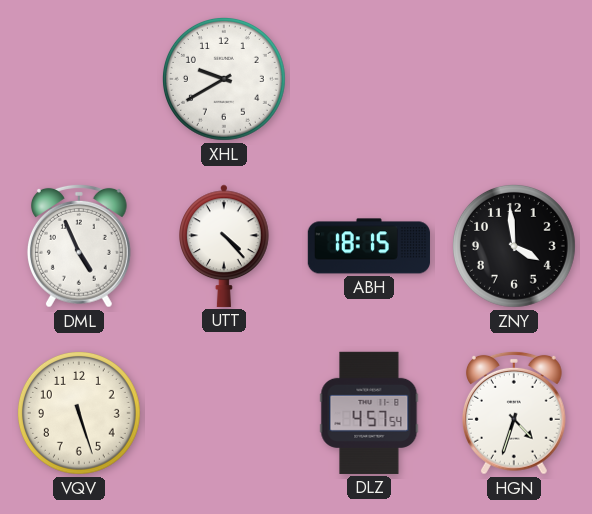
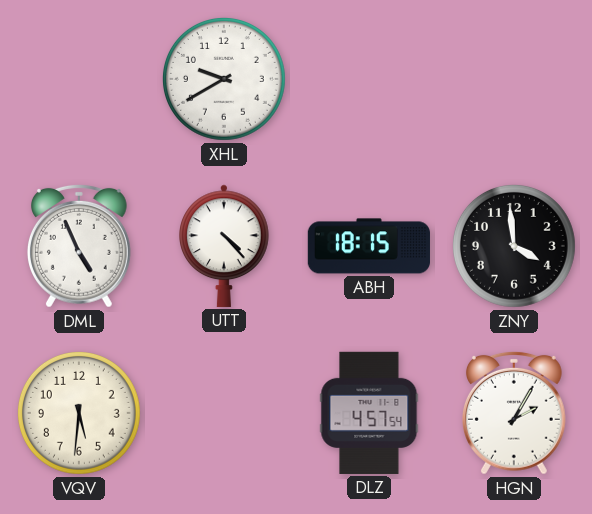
VQV: 5:27 -> 5:31
HGN: 4:33 -> 2:05
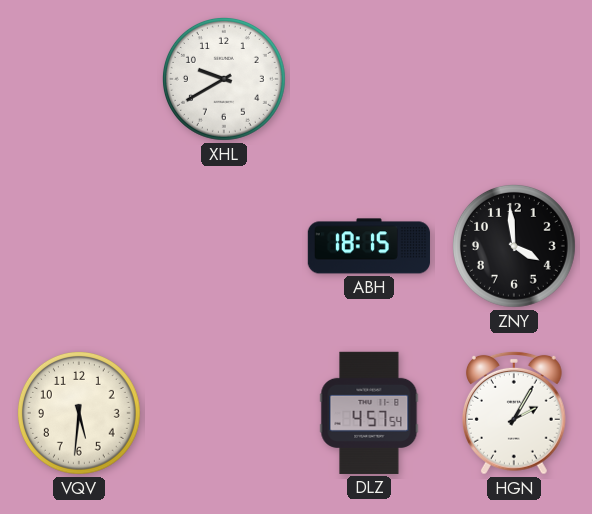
DML: 4:56 -> none
UTT: 4:23 -> none
